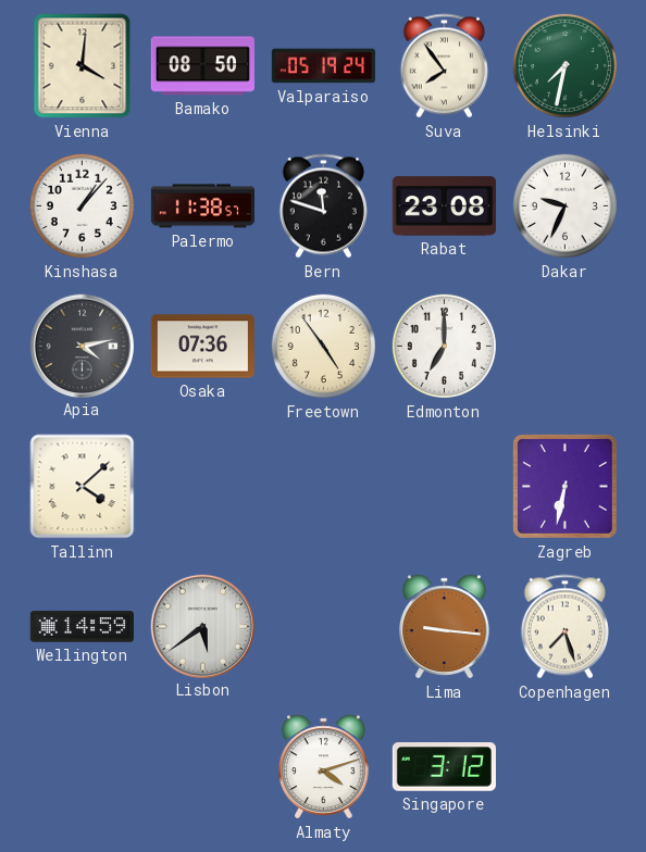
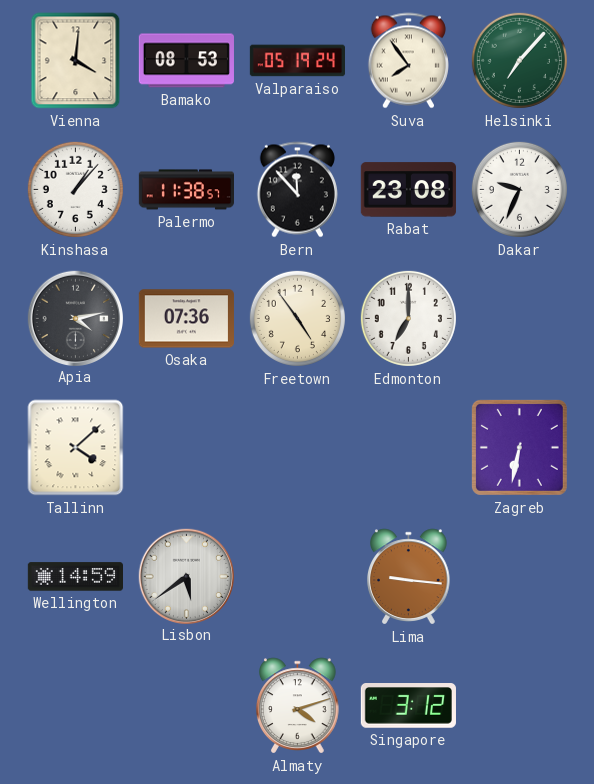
Bamako: 08:50 -> 08:53
Helsinki: 7:32 -> 7:07
Bern: 11:48 -> 11:53
Copenhagen: 7:27 -> none
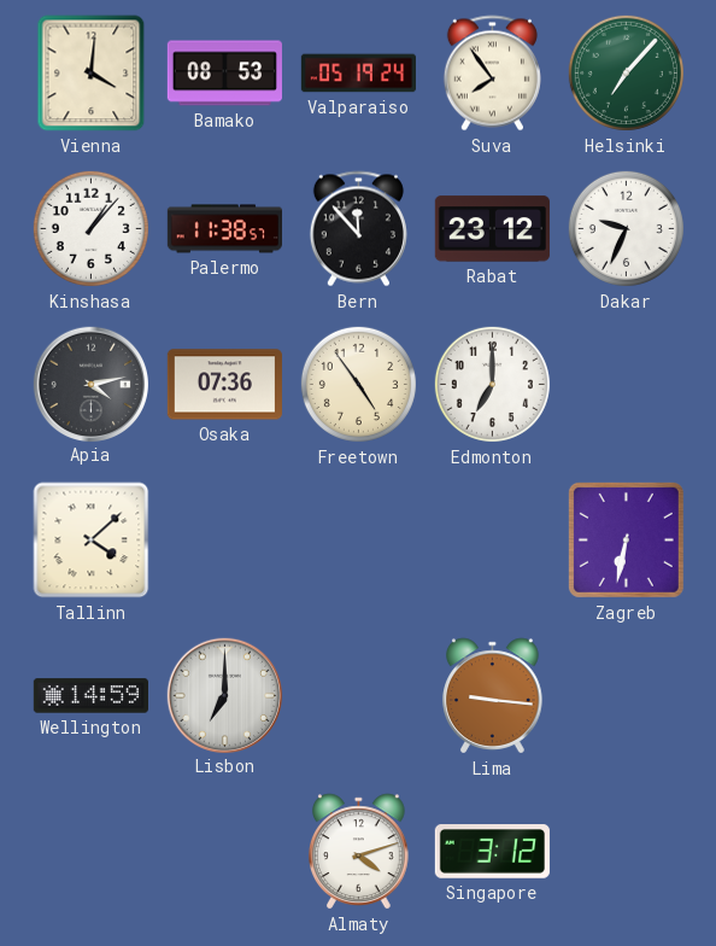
Rabat: 23:08 -> 23:12
Lisbon: 5:39 -> 7:00
